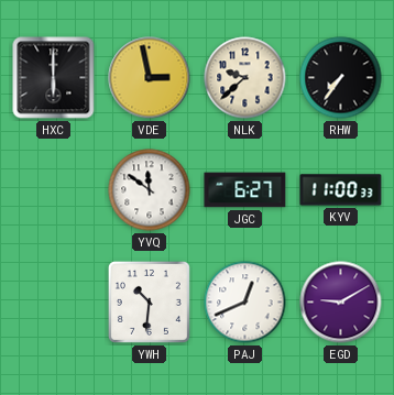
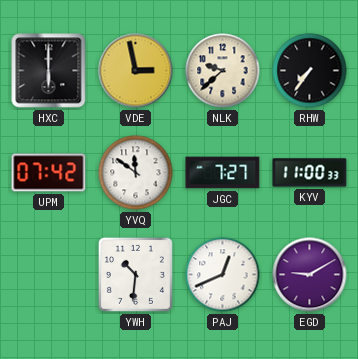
UPM: none -> 07:42
JGC: 6:27 -> 7:27
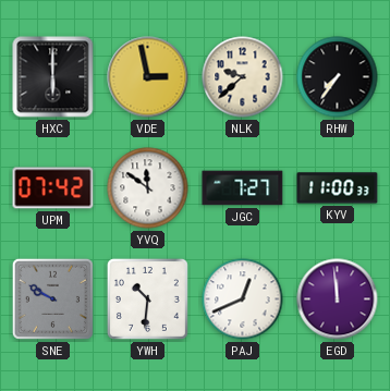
SNE: none -> 9:50
EGD: 9:10 -> 11:59
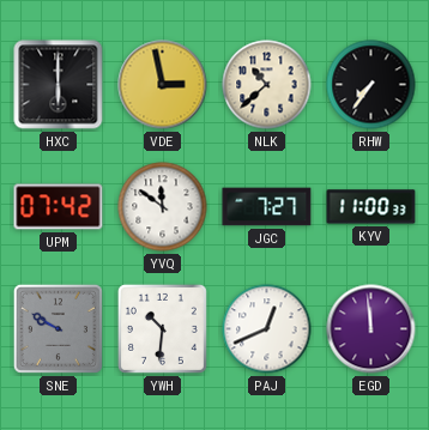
NLK: 9:38 -> 10:38
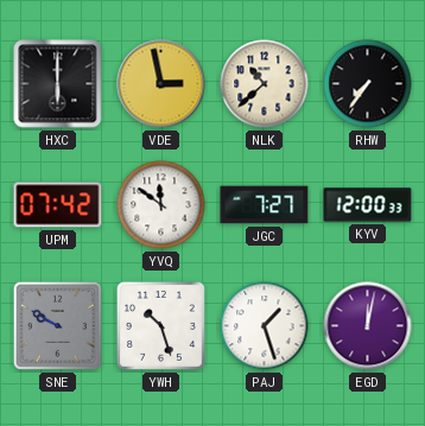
KYV: 11:00 -> 12:00
YWH: 10:31 -> 10:27
PAJ: 12:41 -> 1:27
EGD: 11:59 -> 12:02
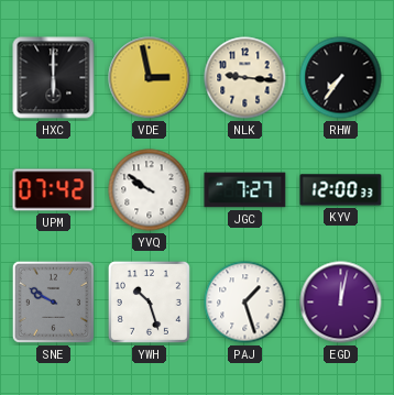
NLK: 10:38 -> 9:16
YVQ: 11:51 -> 9:51
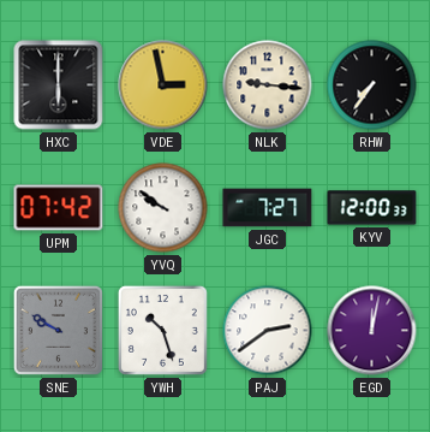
PAJ: 1:27 -> 2:39
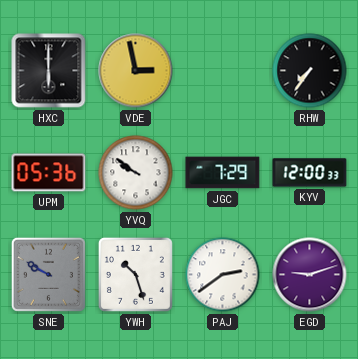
NLK: 9:16 -> none
UPM: 07:42 -> 05:36
JGC: 7:27 -> 7:29
EGD: 12:02 -> 9:12
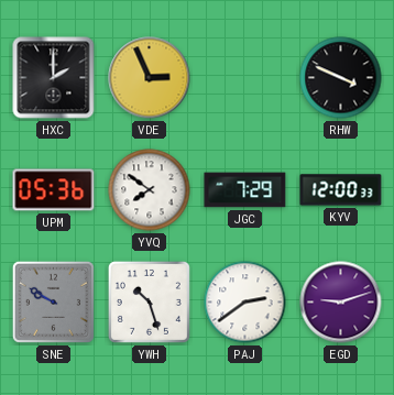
HXC: 6:00 -> 2:00
VDE: 2:58 -> 2:56
RHW: 7:36 -> 3:49
YVQ: 9:51 -> 7:51
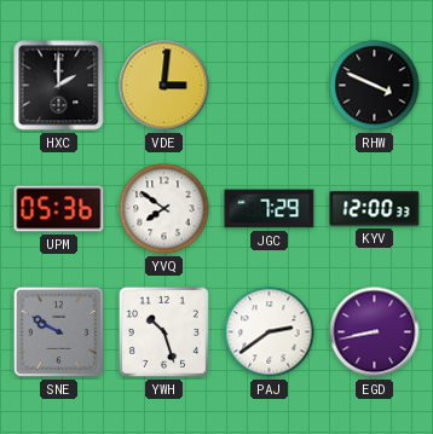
VDE: 2:56 -> 3:01
EGD: 9:12 -> 8:43
